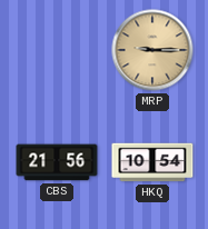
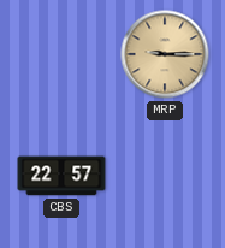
CBS: 21:56 -> 22:57
HKQ: 10:54 -> none
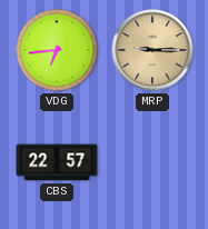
VDG: none -> 6:44
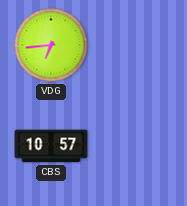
MRP: 9:15 -> none
CBS: 22:57 -> 10:57
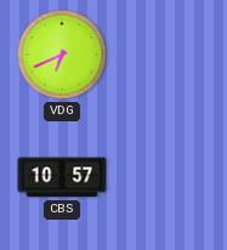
VDG: 6:44 -> 6:41
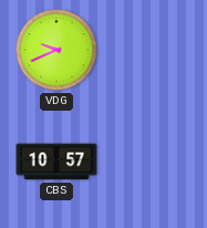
VDG: 6:41 -> 9:41
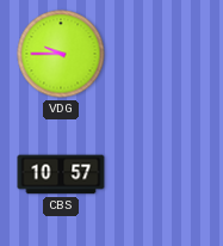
VDG: 9:41 -> 9:45
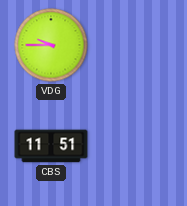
CBS: 10:57 -> 11:51
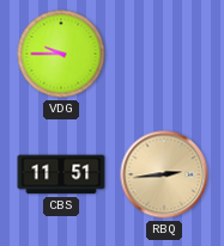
RBQ: none -> 2:44
